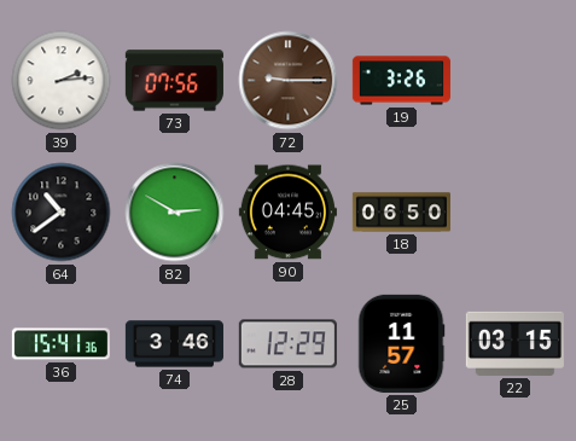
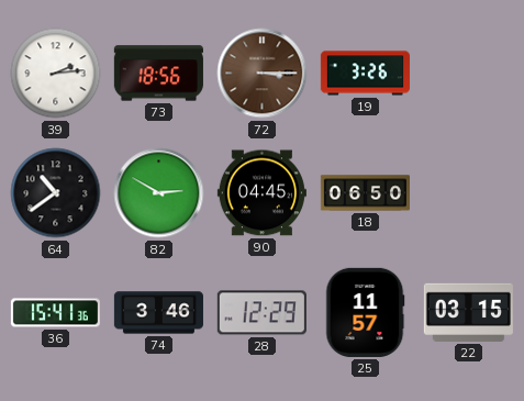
73: 07:56 -> 18:56
72: 9:15 -> 3:15
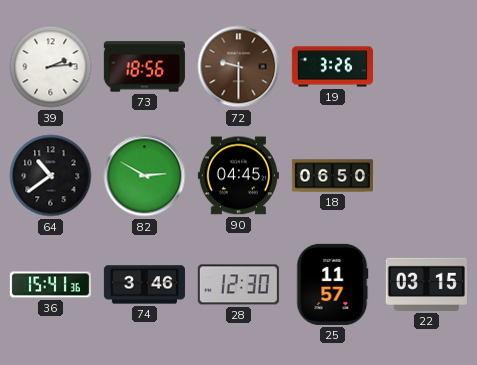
72: 3:15 -> 9:30
28: 12:29 -> 12:30
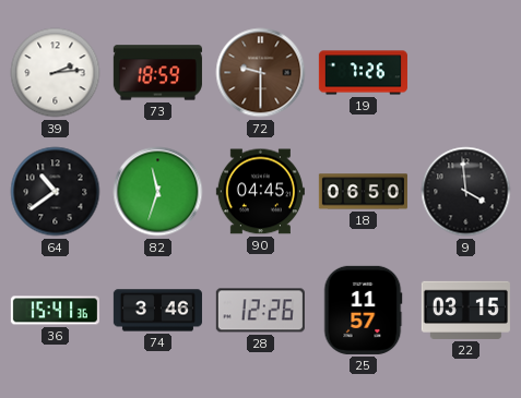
73: 18:56 -> 18:59
19: 3:26 -> 7:26
82: 2:50 -> 11:33
9: none -> 3:59
28: 12:30 -> 12:26
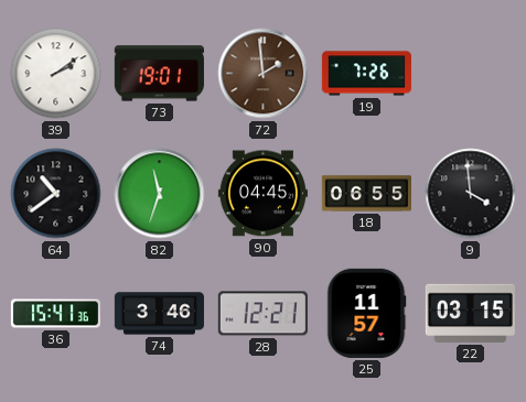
39: 2:14 -> 2:09
73: 18:59 -> 19:01
72: 9:30 -> 1:59
18: 06:50 -> 06:55
28: 12:26 -> 12:21
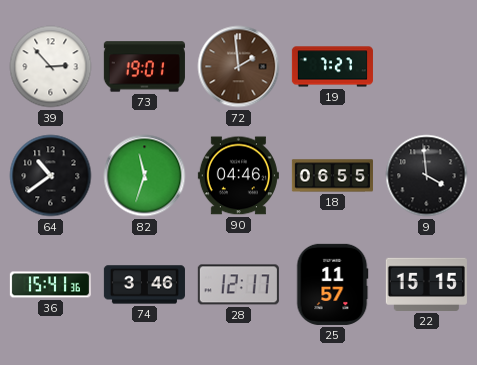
39: 2:09 -> 2:53
19: 7:26 -> 7:27
90: 04:45 -> 04:46
28: 12:21 -> 12:17
22: 03:15 -> 15:15
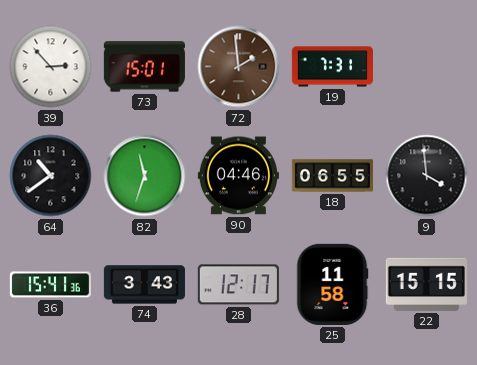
73: 19:01 -> 15:01
19: 7:27 -> 7:31
74: 3:46 -> 3:43
25: 11:57 -> 11:58
